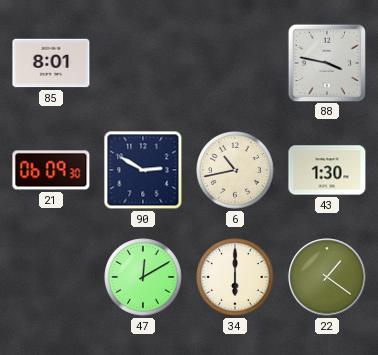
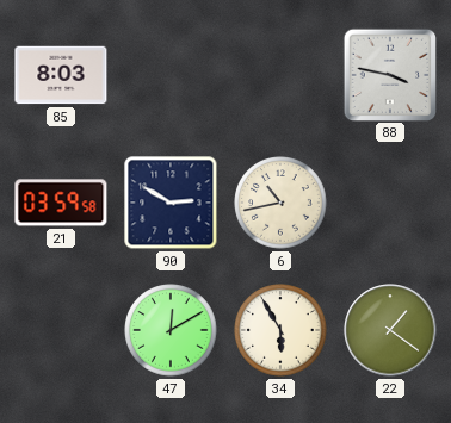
85: 8:01 -> 8:03
21: 06:09 -> 03:59
43: 1:30 -> none
34: 6:00 -> 5:55
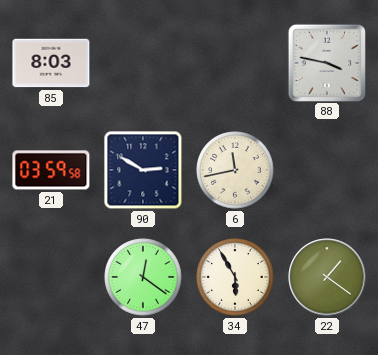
6: 10:43 -> 11:43
47: 12:10 -> 12:21
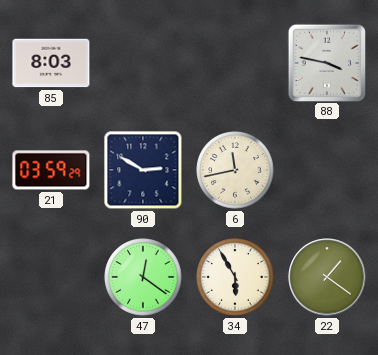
21: 03:59:58 -> 03:59:29
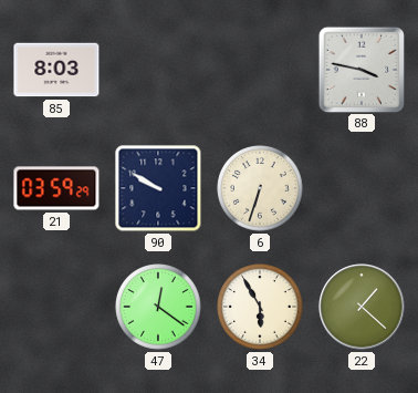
90: 2:50 -> 9:50
6: 11:43 -> 6:33
22: 1:21 -> 1:22
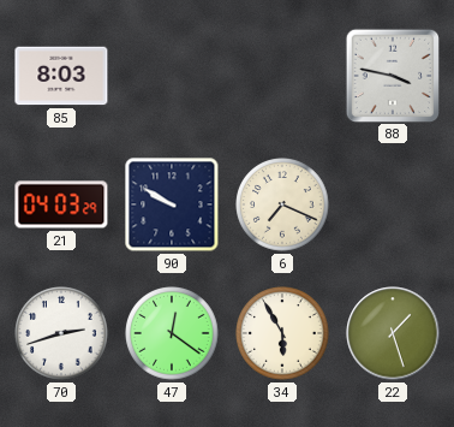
21: 03:59 -> 04:03
6: 6:33 -> 7:19
70: none -> 2:42
22: 1:22 -> 1:27
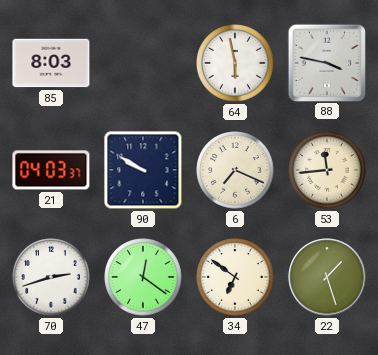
64: none -> 5:58
21: 04:03:29 -> 04:03:37
53: none -> 11:44
34: 5:55 -> 6:51
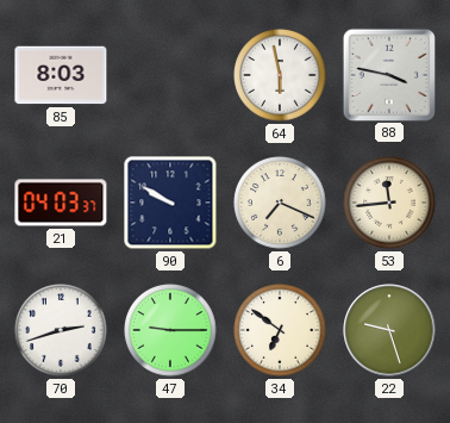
47: 12:21 -> 9:15
22: 1:27 -> 9:27
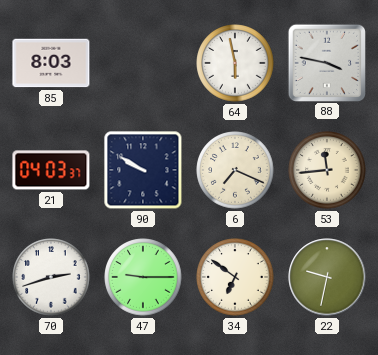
22: 9:27 -> 9:32
